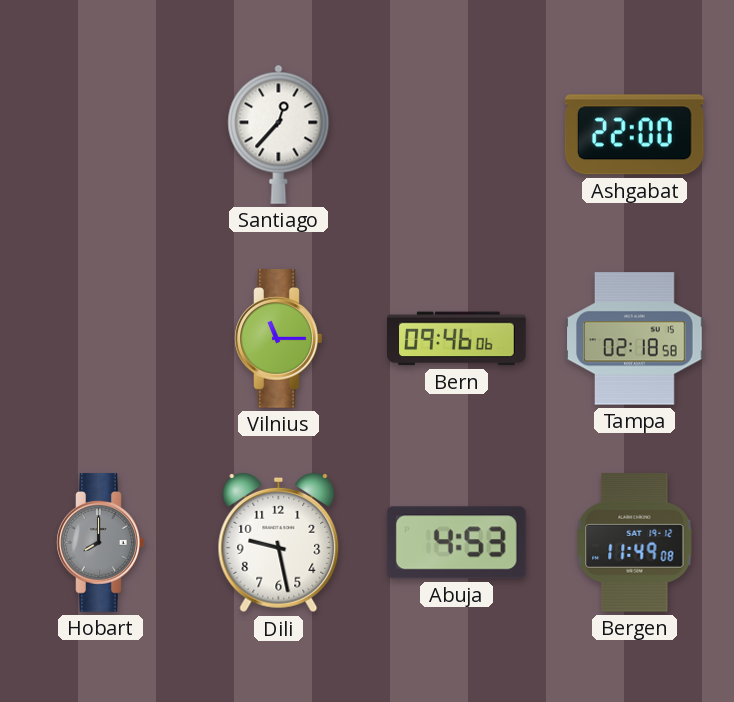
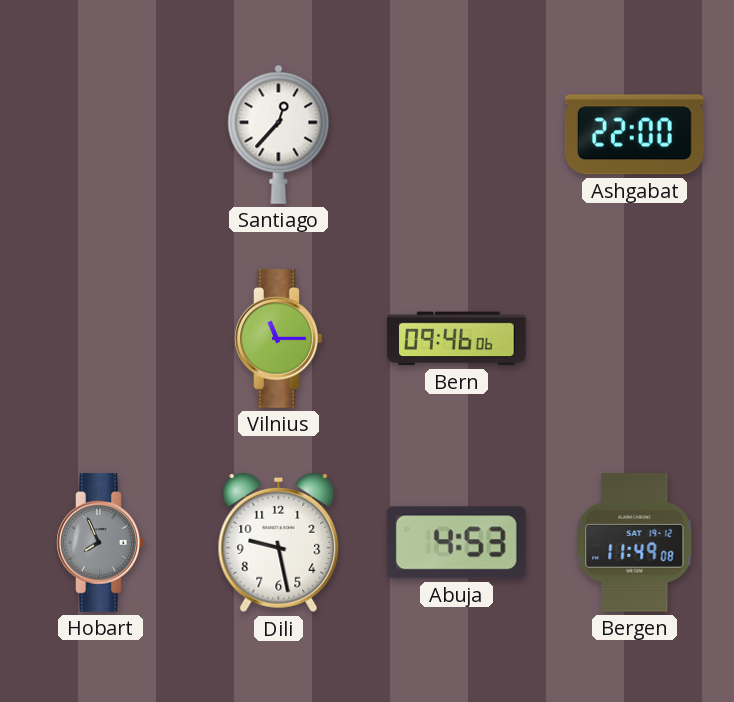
Tampa: 02:18 -> none
Hobart: 8:00 -> 7:56
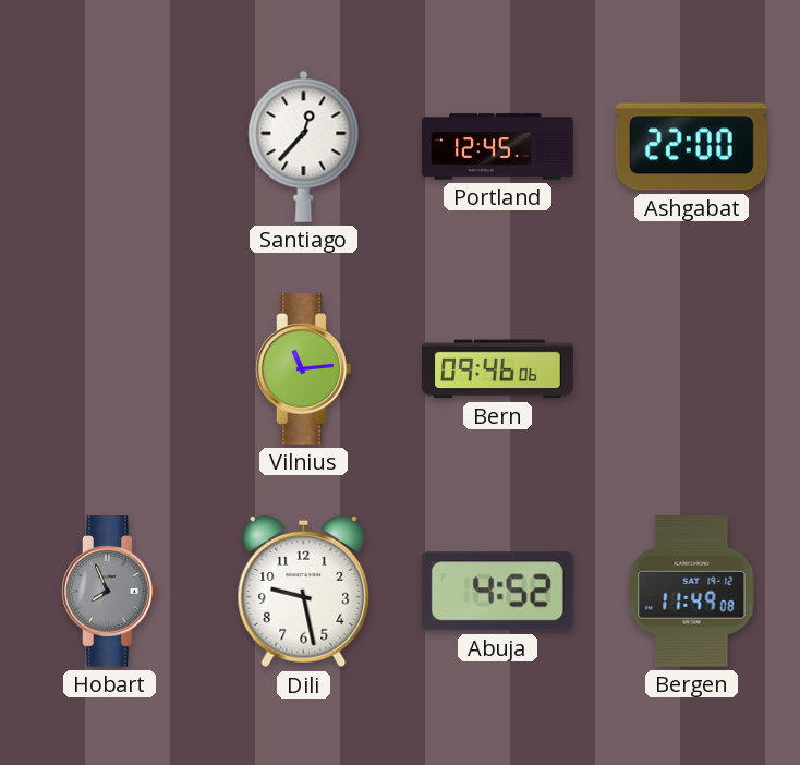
Portland: none -> 12:45
Vilnius: 11:15 -> 11:14
Abuja: 4:53 -> 4:52
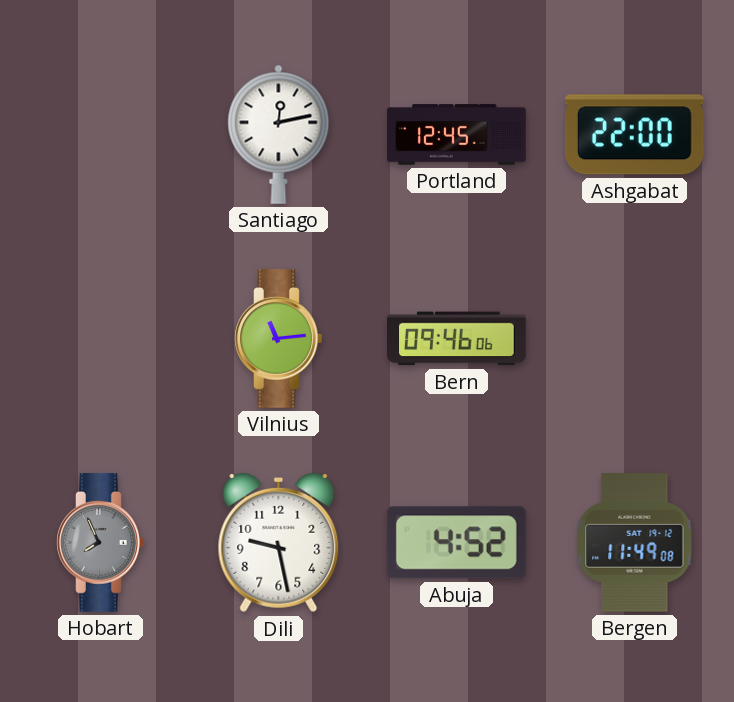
Santiago: 12:37 -> 12:13
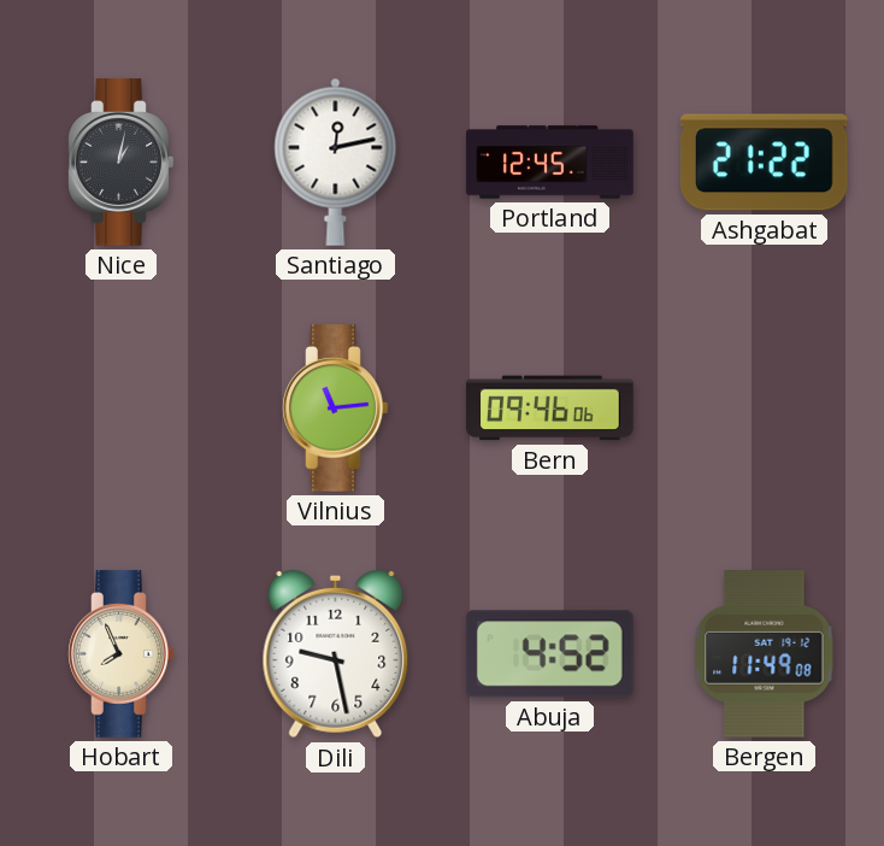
Nice: none -> 1:02
Ashgabat: 22:00 -> 21:22
Hobart dial: grey -> cream
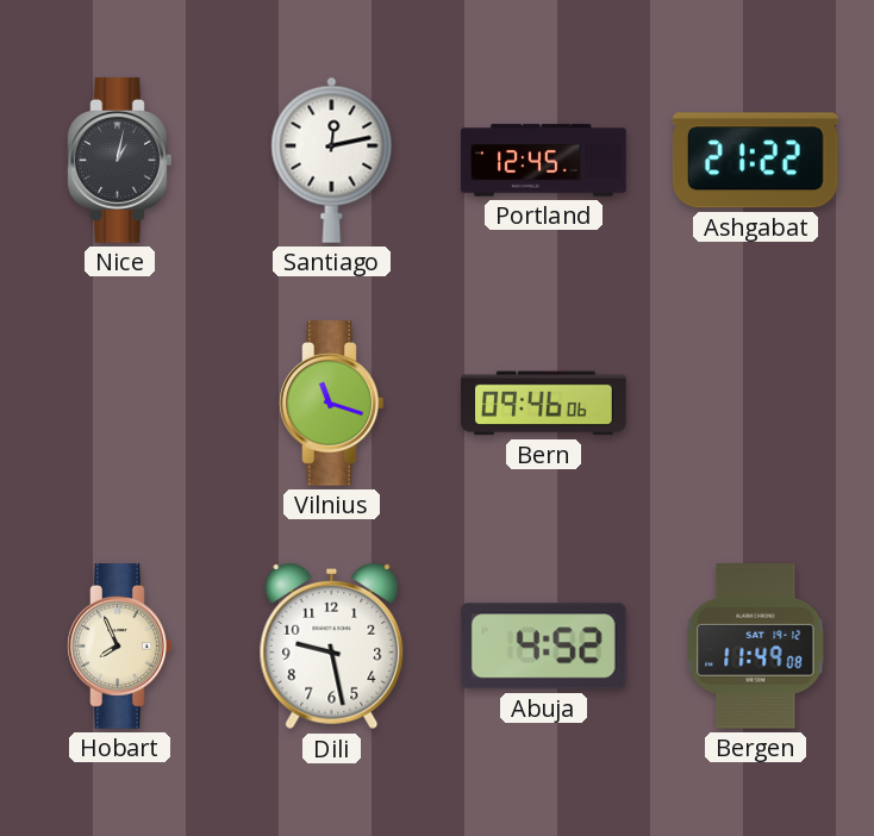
Vilnius: 11:14 -> 11:18
